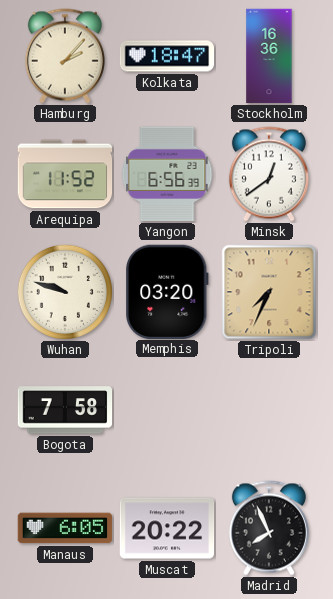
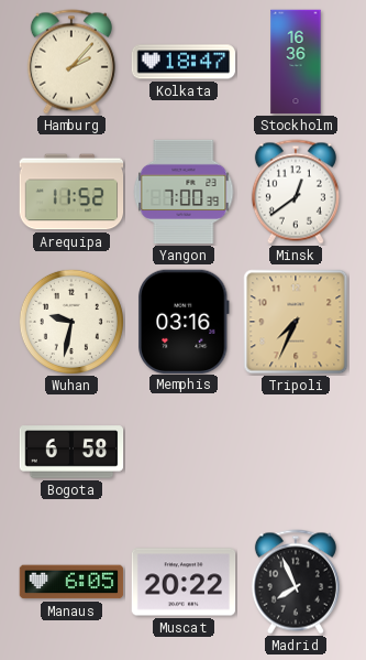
Yangon: 6:56 -> 7:00
Wuhan: 9:48 -> 9:32
Memphis: 03:20 -> 03:16
Bogota: 7:58 -> 6:58
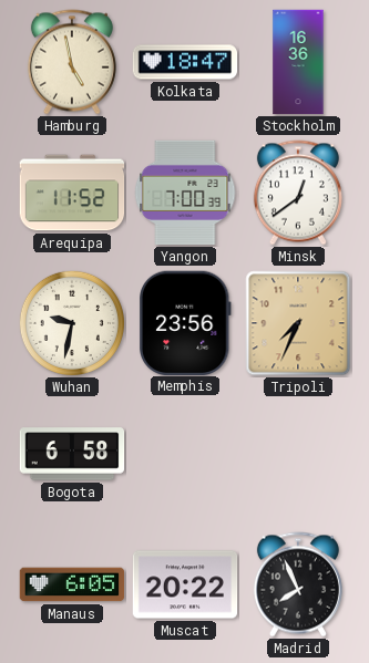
Hamburg: 2:07 -> 4:58
Memphis: 03:16 -> 23:56
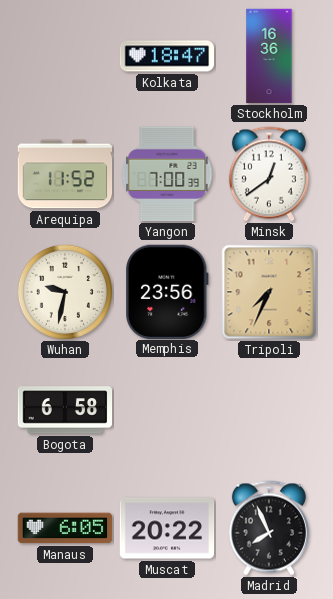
Hamburg: 4:58 -> none
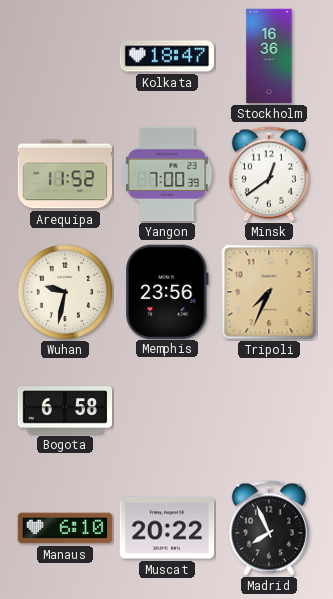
Manaus: 6:05 -> 6:10
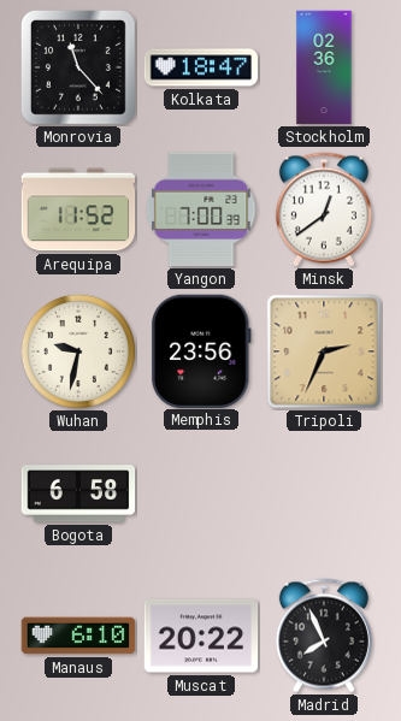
Monrovia: none -> 11:23
Stockholm: 16:36 -> 02:36
Tripoli: 7:34 -> 2:34
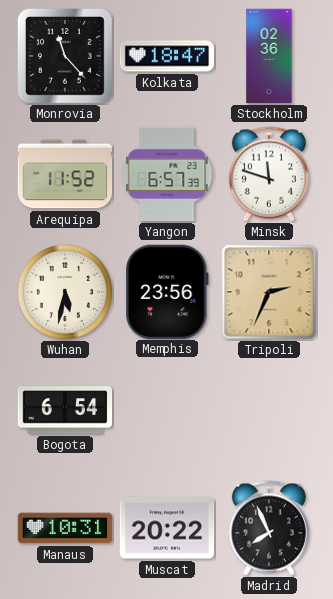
Yangon: 7:00 -> 6:57
Minsk: 12:39 -> 11:48
Wuhan: 9:32 -> 5:32
Bogota: 6:58 -> 6:54
Manaus: 6:10 -> 10:31
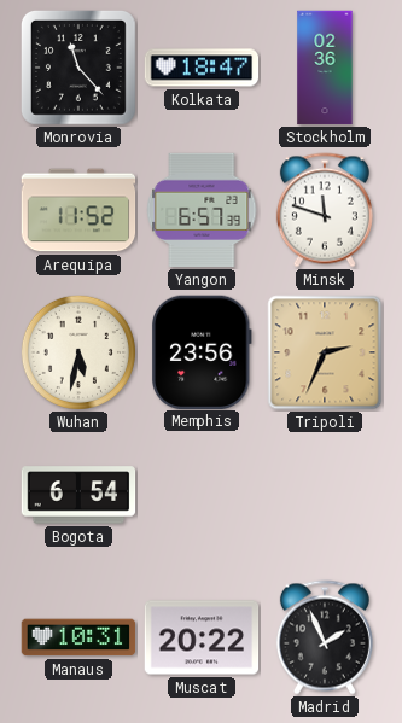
Madrid: 7:56 -> 1:56
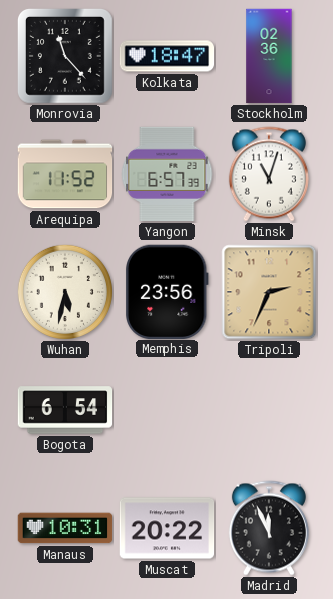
Minsk: 11:48 -> 11:03
Madrid: 1:56 -> 11:56
